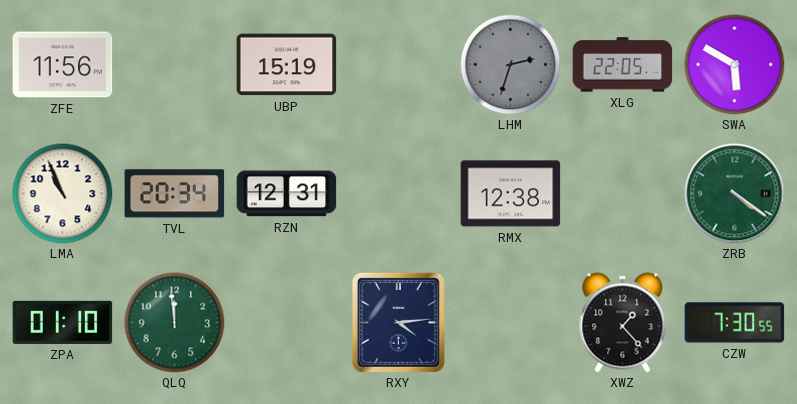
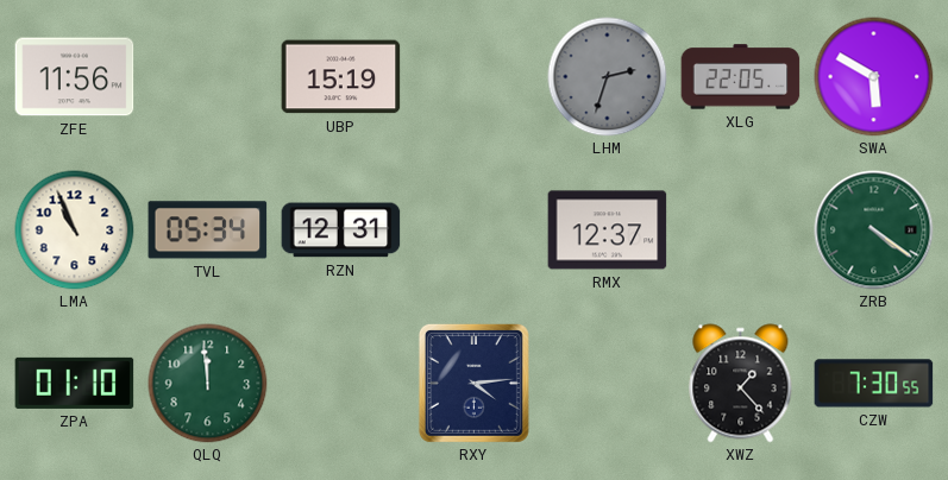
TVL: 20:34 -> 05:34
RMX: 12:38 -> 12:37
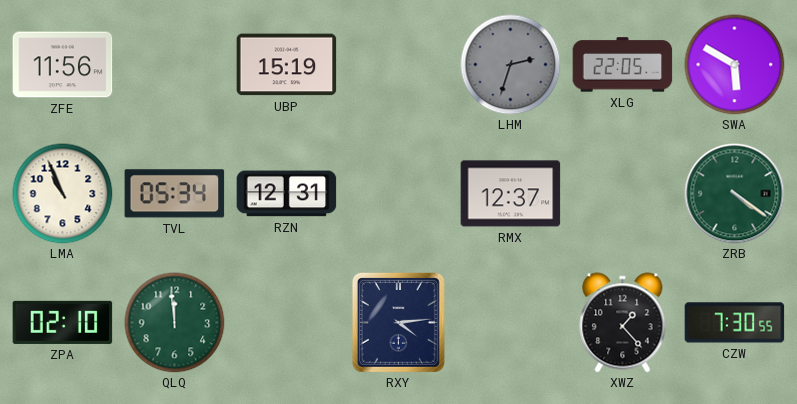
ZPA: 01:10 -> 02:10
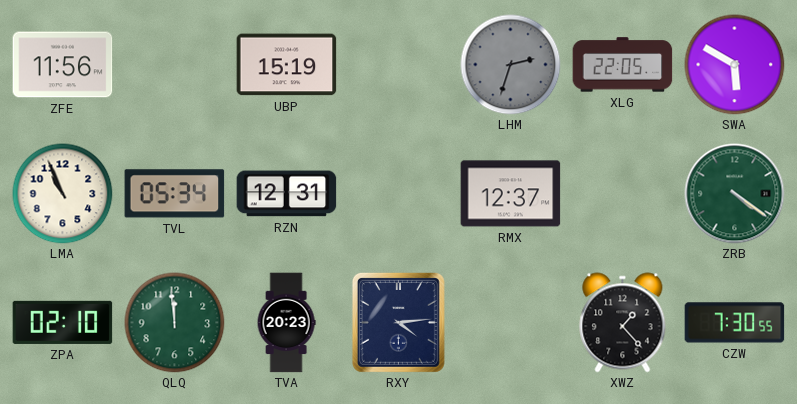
TVA: none -> 20:23
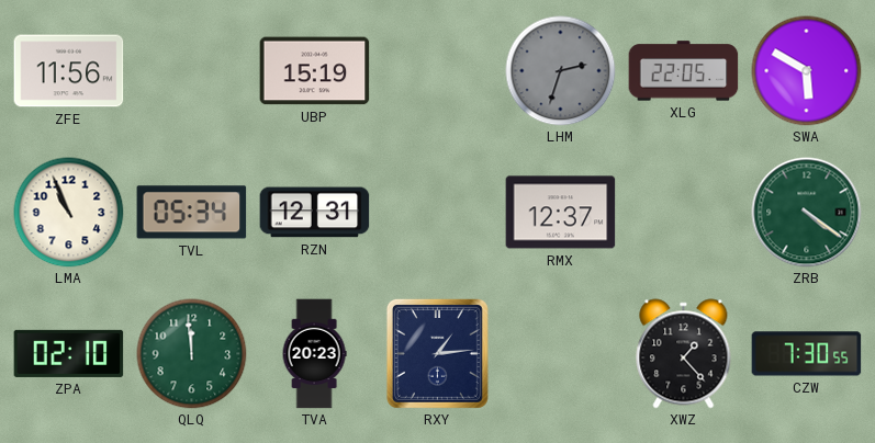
RXY: 4:14 -> 1:14
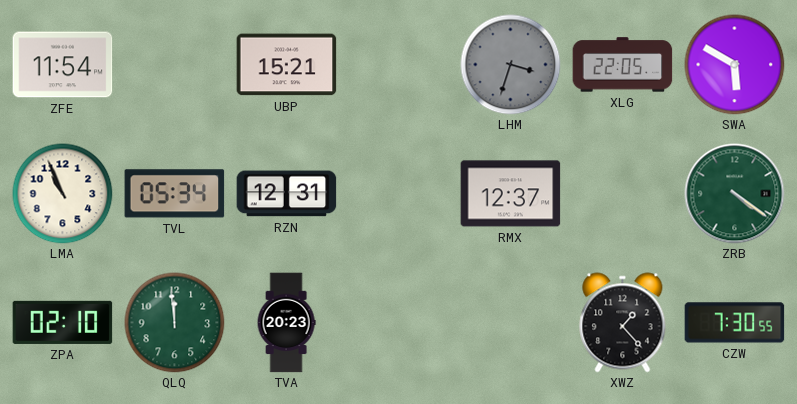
ZFE: 11:56 -> 11:54
UBP: 15:19 -> 15:21
LHM: 2:33 -> 3:33
RXY: 1:14 -> none
